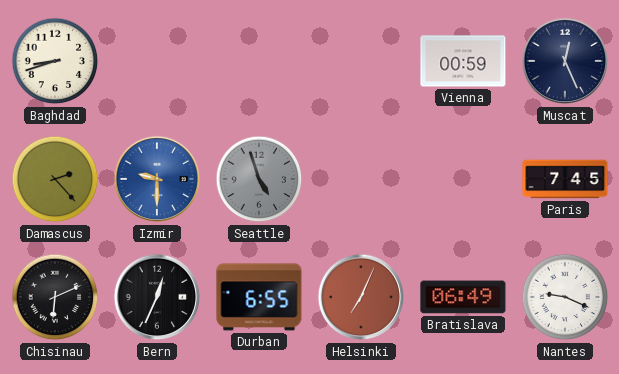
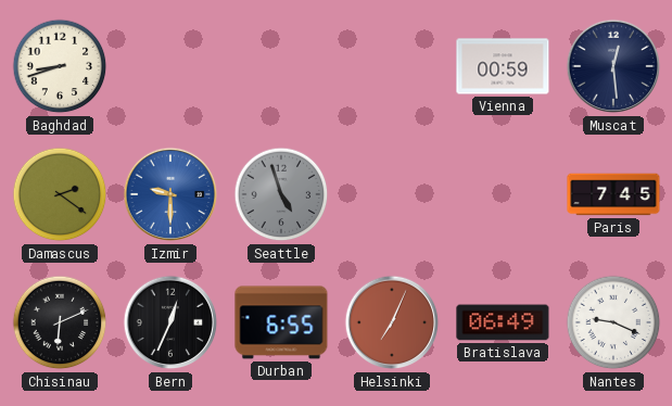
Muscat: 12:26 -> 12:29
Damascus: 2:23 -> 2:21
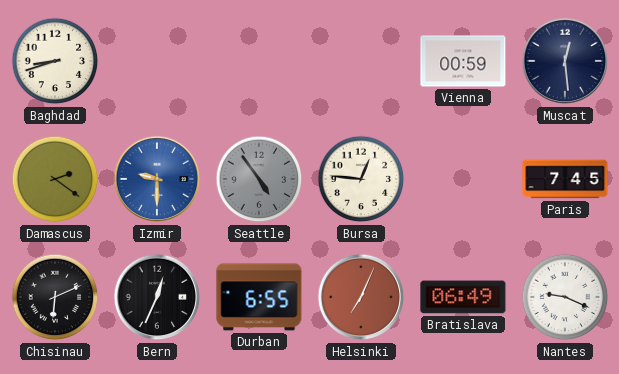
Seattle: 4:57 -> 4:54
Bursa: none -> 12:46
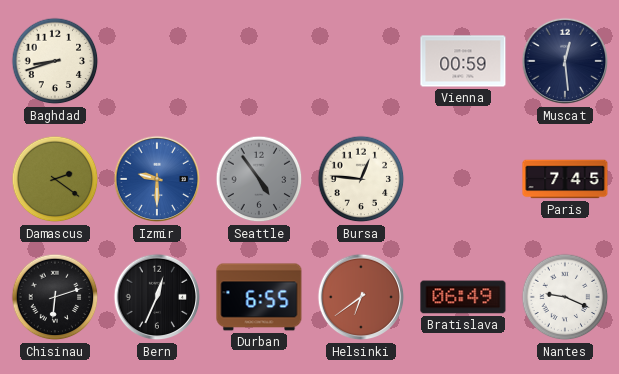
Chisinau: 6:11 -> 6:12
Helsinki: 7:04 -> 6:39
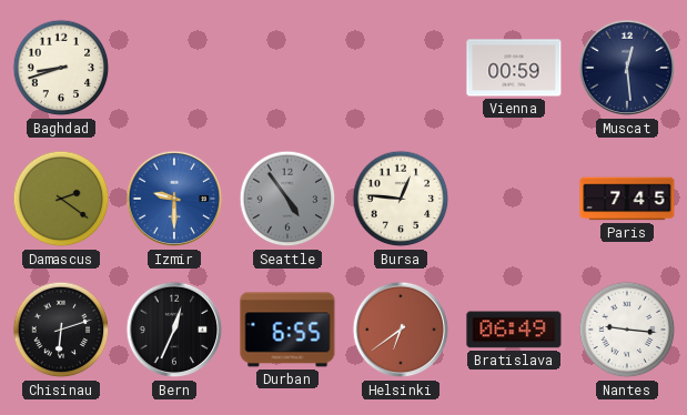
Nantes: 9:19 -> 9:16
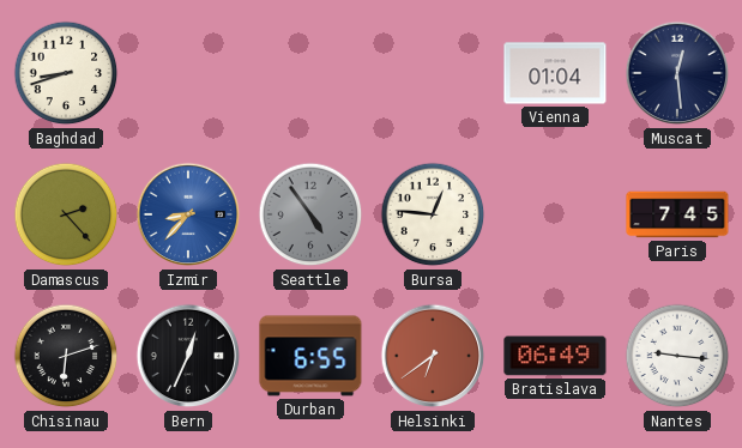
Vienna: 00:59 -> 01:04
Damascus: 2:21 -> 2:23
Izmir: 9:30 -> 8:37
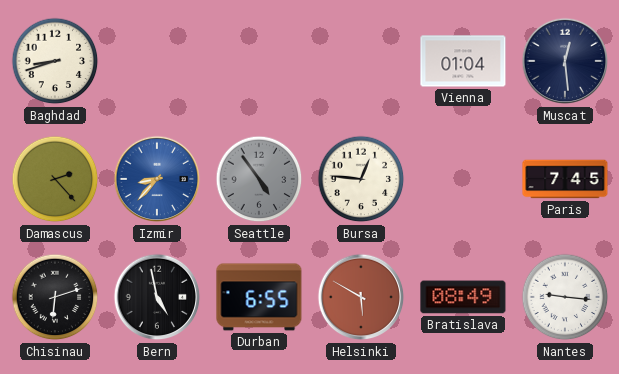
Bern: 12:34 -> 4:58
Helsinki: 6:39 -> 5:50
Bratislava: 06:49 -> 08:49
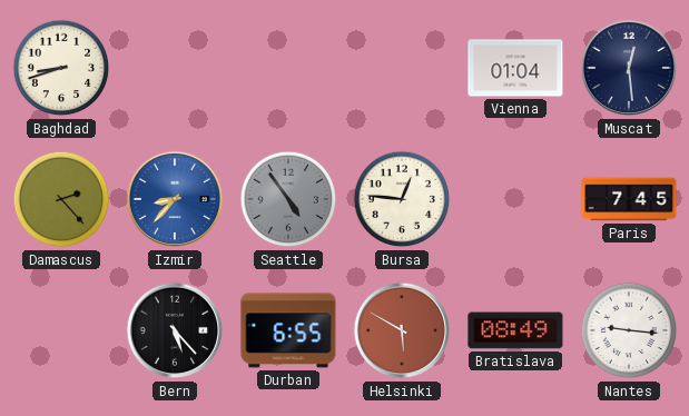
Chisinau: 6:12 -> none
Bern: 4:58 -> 5:23
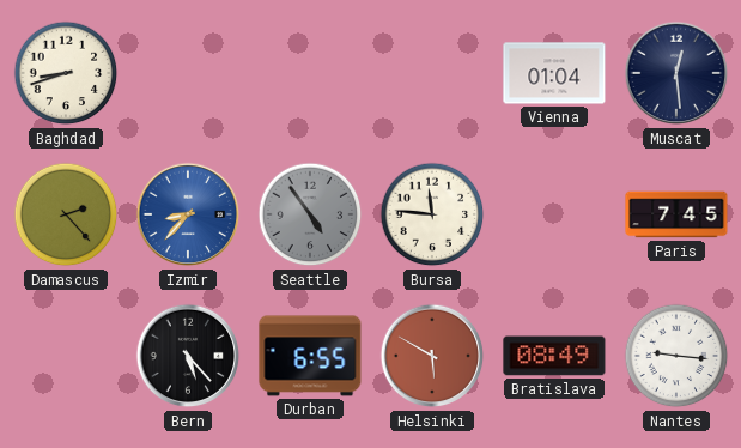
Bursa: 12:46 -> 11:46
